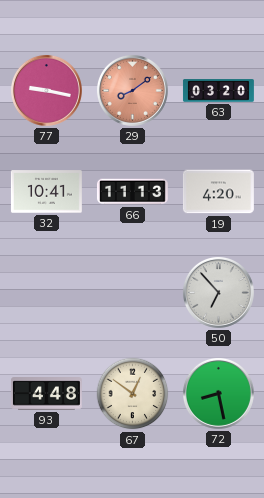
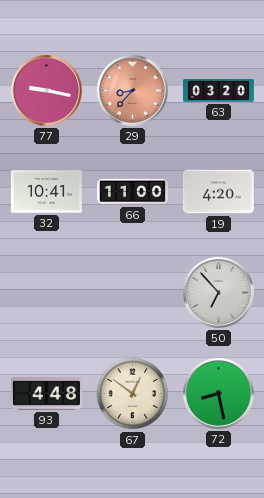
29: 8:09 -> 8:37
66: 11:13 -> 11:00
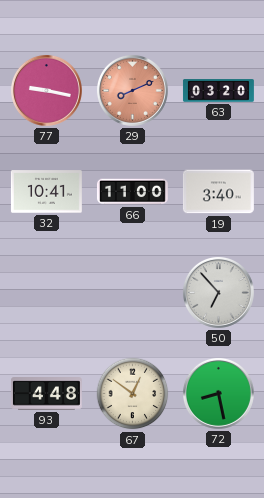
29: 8:37 -> 8:11
19: 4:20 -> 3:40
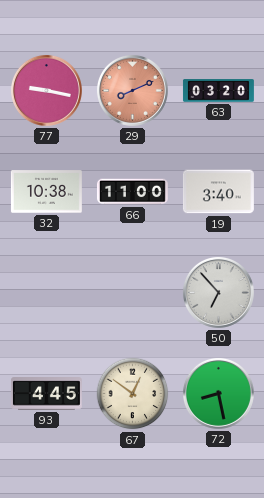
32: 10:41 -> 10:38
93: 4:48 -> 4:45
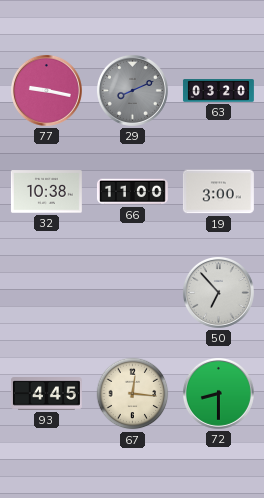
29 dial: salmon -> grey
19: 3:40 -> 3:00
67: 12:51 -> 12:16
72: 8:28 -> 8:30
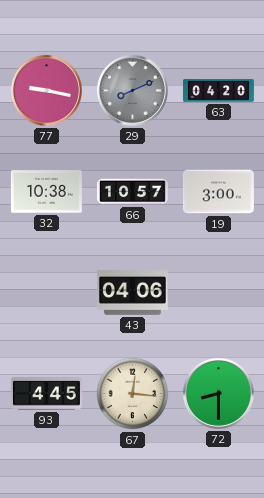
63: 03:20 -> 04:20
66: 11:00 -> 10:57
43: none -> 04:06
50: 6:53 -> none
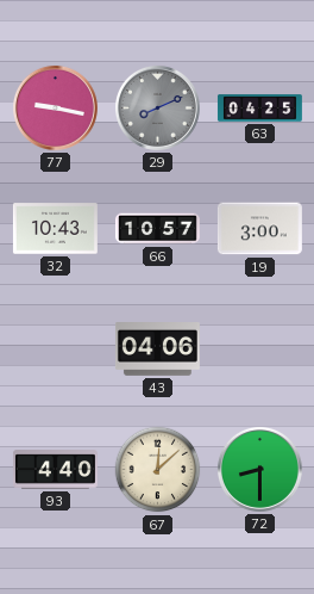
63: 04:20 -> 04:25
32: 10:38 -> 10:43
93: 4:45 -> 4:40
67: 12:16 -> 12:08
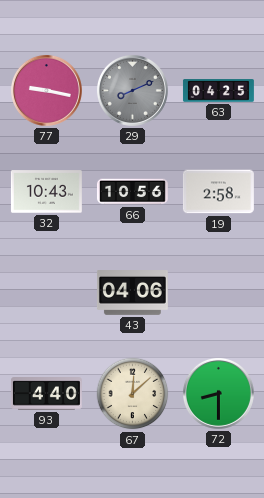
66: 10:57 -> 10:56
19: 3:00 -> 2:58
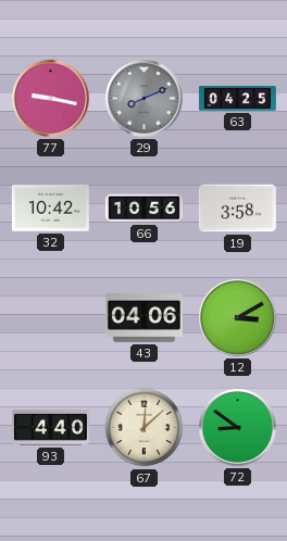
32: 10:43 -> 10:42
19: 2:58 -> 3:58
12: none -> 3:10
72: 8:30 -> 8:51
